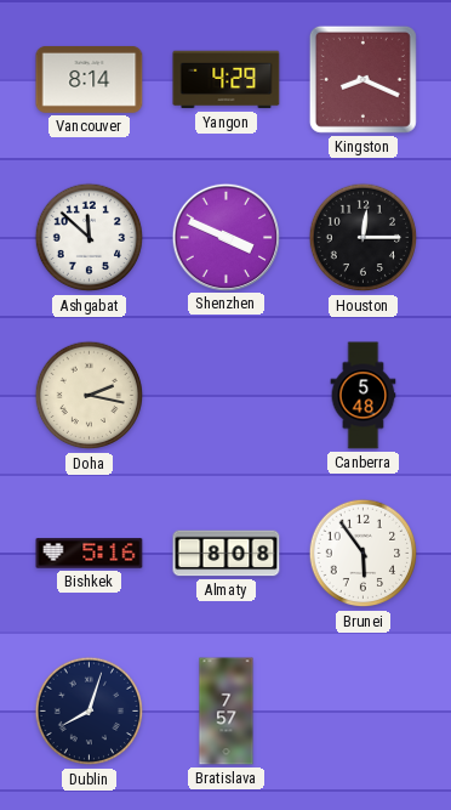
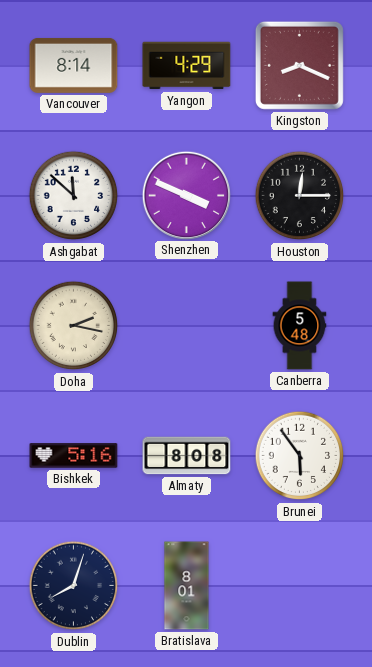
Bratislava: 7:57 -> 8:01
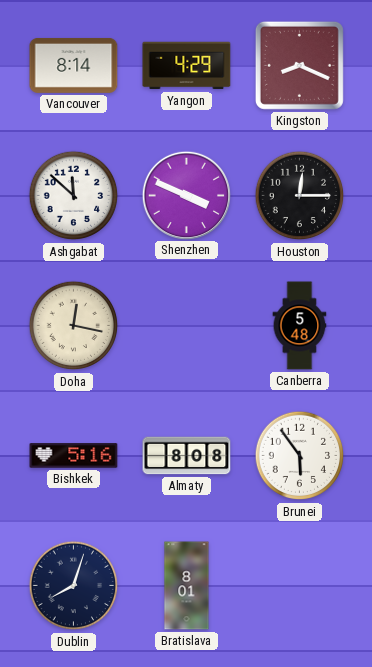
Doha: 2:17 -> 12:17
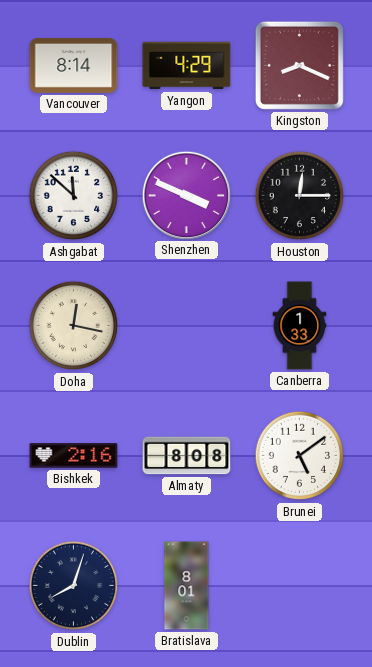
Canberra: 5:48 -> 1:33
Bishkek: 5:16 -> 2:16
Brunei: 5:54 -> 5:09
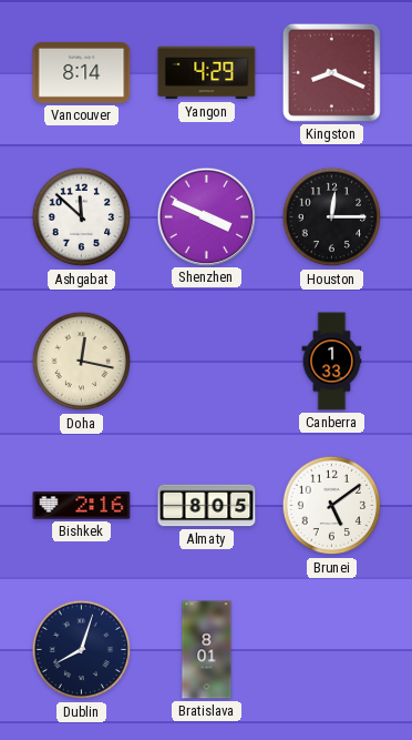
Almaty: 8:08 -> 8:05
